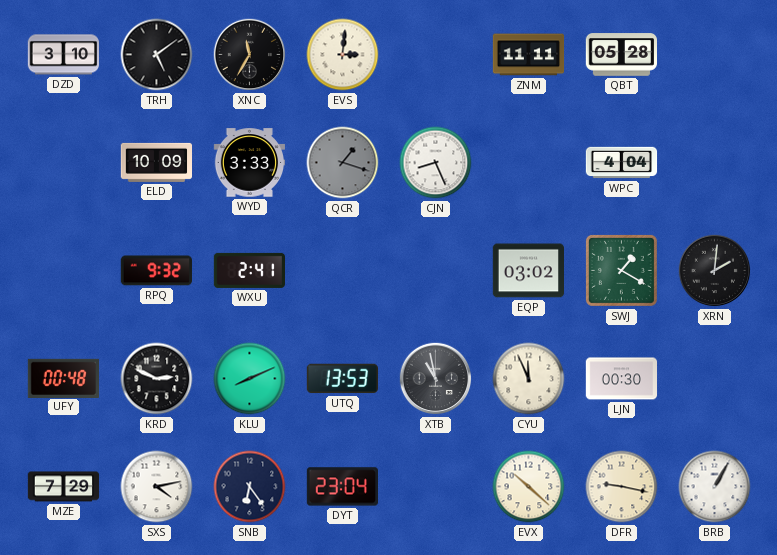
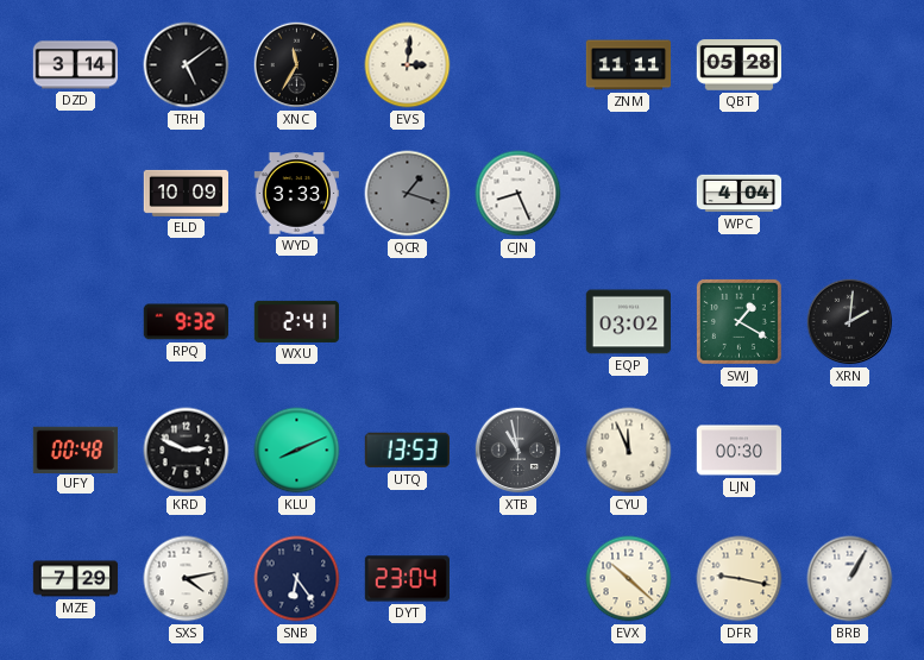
DZD: 3:10 -> 3:14
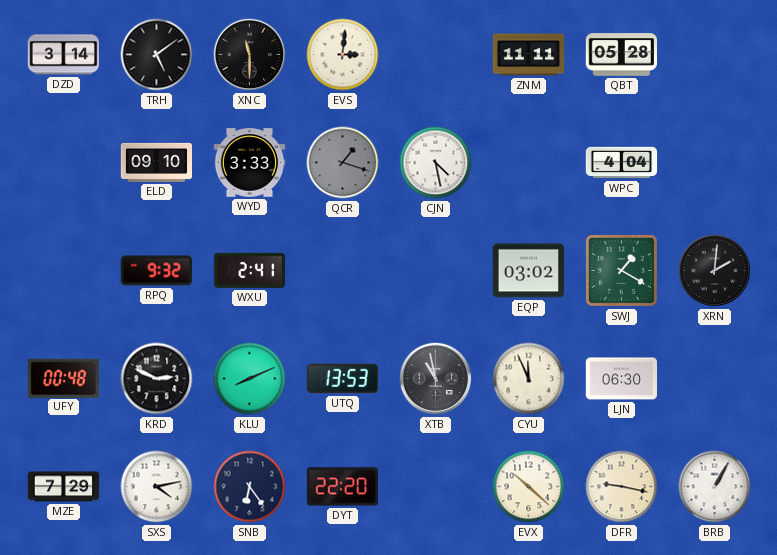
XNC: 11:35 -> 11:30
ELD: 10:09 -> 09:10
CJN: 8:26 -> 4:28
LJN: 00:30 -> 06:30
DYT: 23:04 -> 22:20
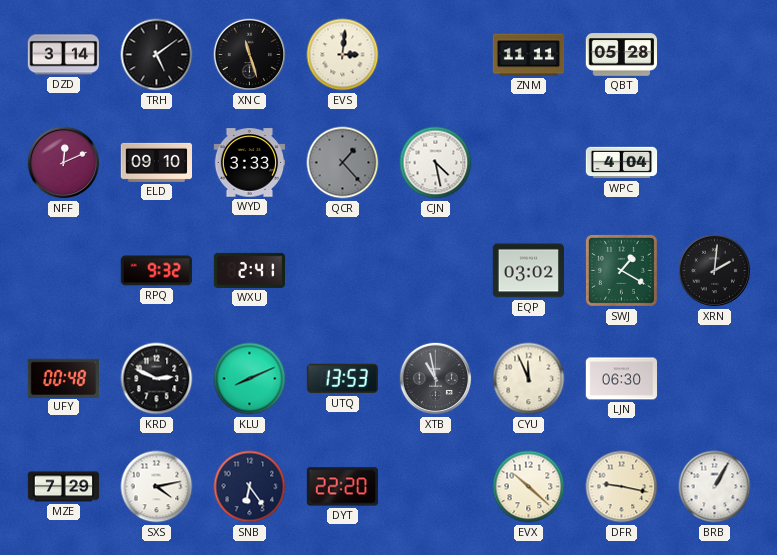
XNC: 11:30 -> 11:27
NFF: none -> 12:11
QCR: 1:18 -> 1:23
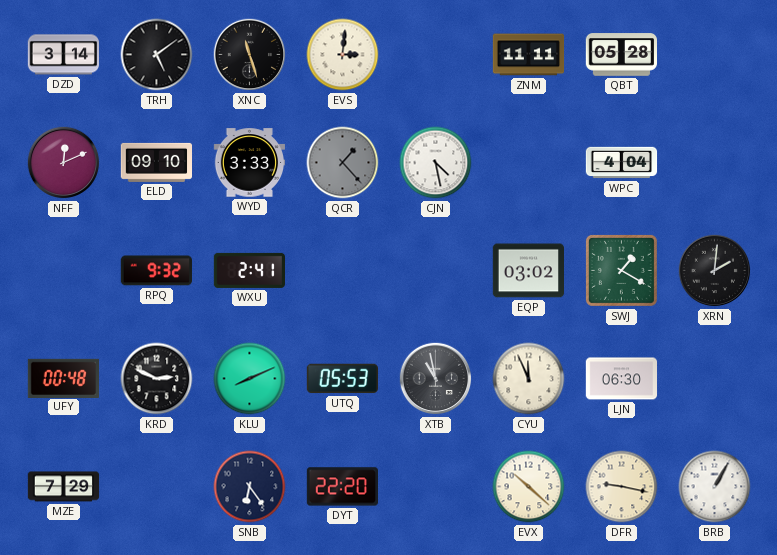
UTQ: 13:53 -> 05:53
SXS: 4:13 -> none
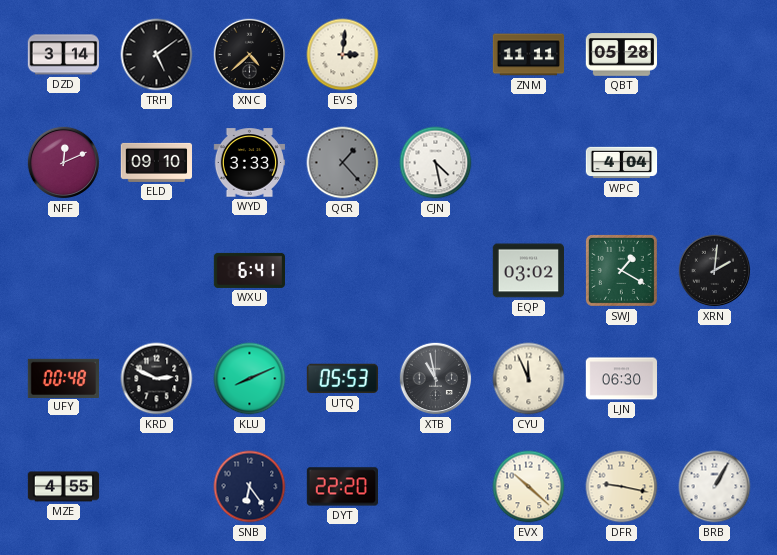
XNC: 11:27 -> 4:38
RPQ: 9:32 -> none
WXU: 2:41 -> 6:41
MZE: 7:29 -> 4:55
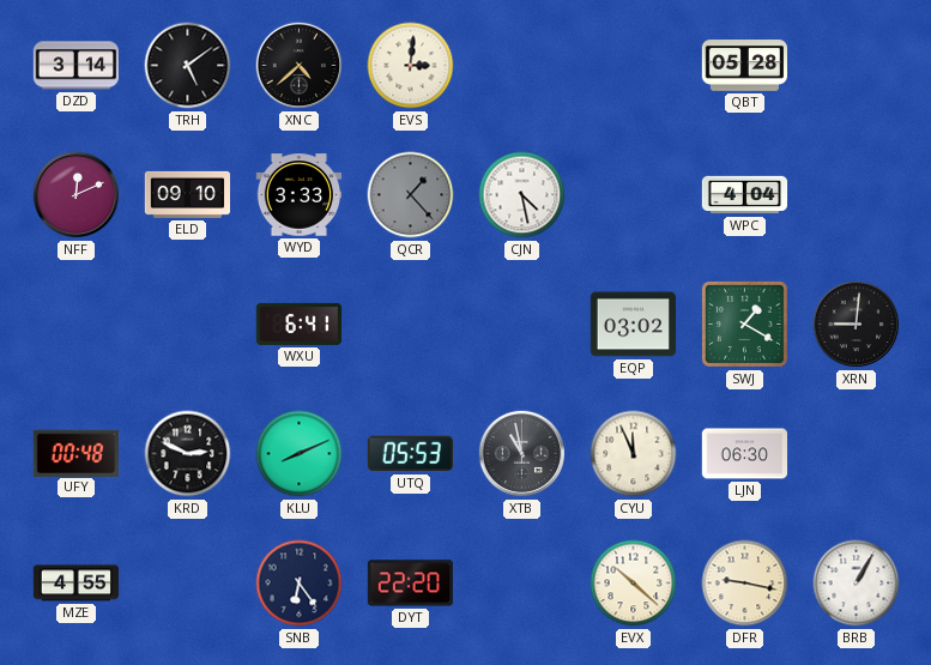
ZNM: 11:11 -> none
XRN: 2:01 -> 9:01
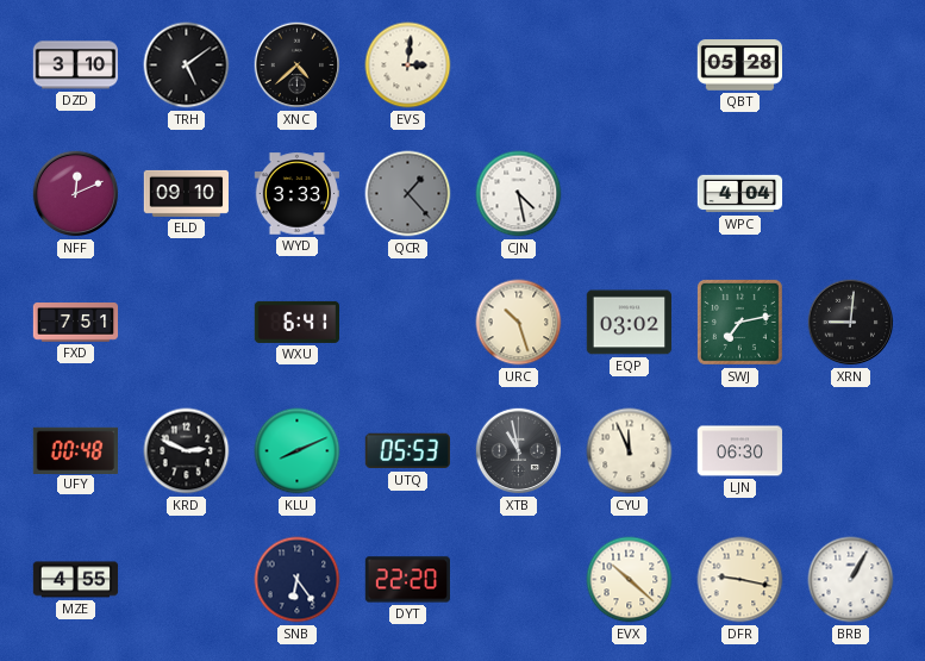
DZD: 3:14 -> 3:10
FXD: none -> 7:51
URC: none -> 10:27
SWJ: 1:20 -> 7:13
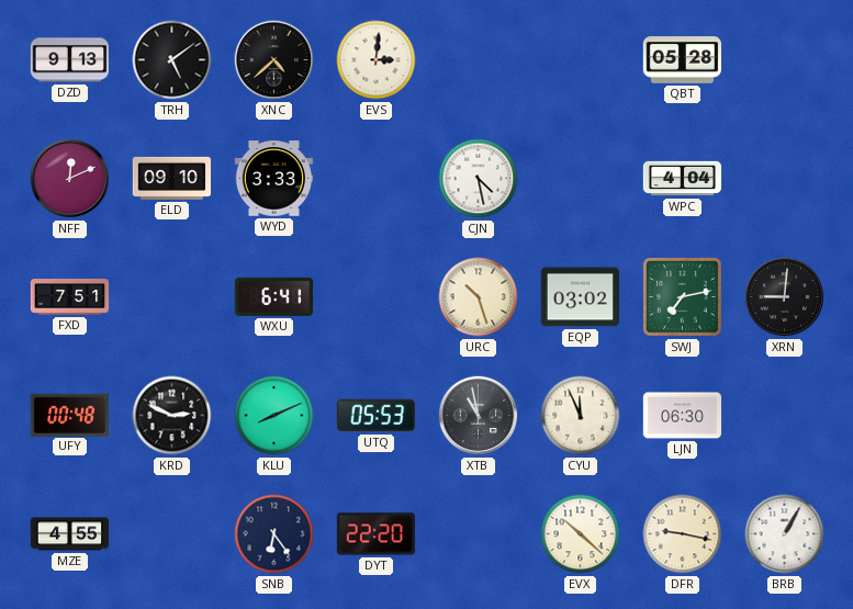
DZD: 3:10 -> 9:13
QCR: 1:23 -> none
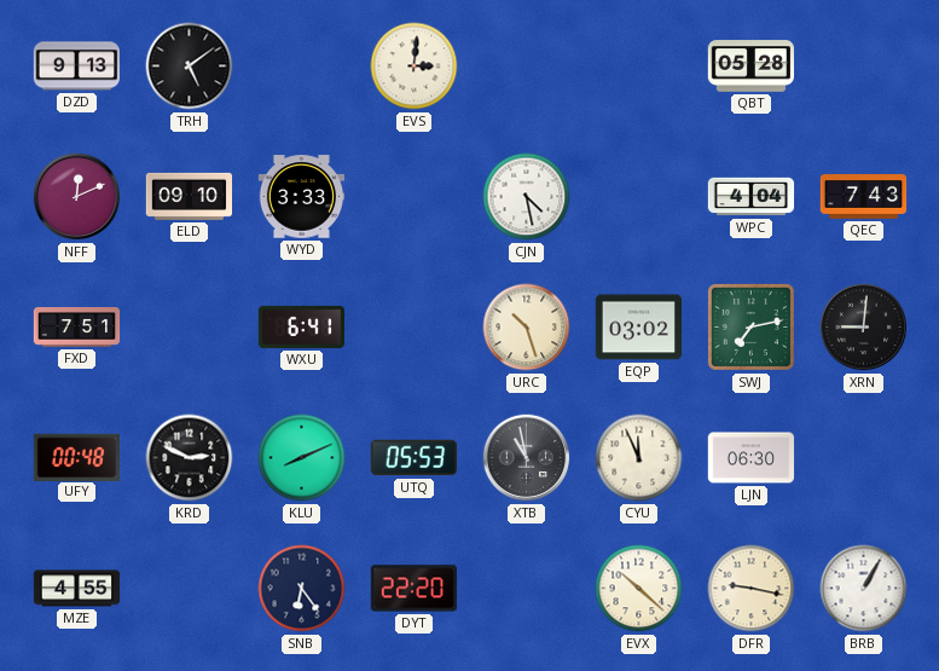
XNC: 4:38 -> none
QEC: none -> 7:43
